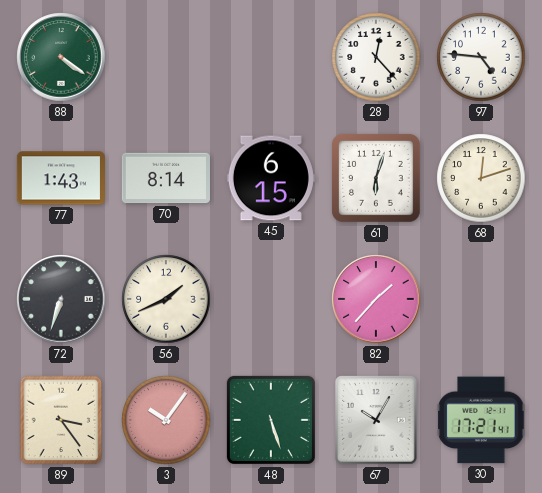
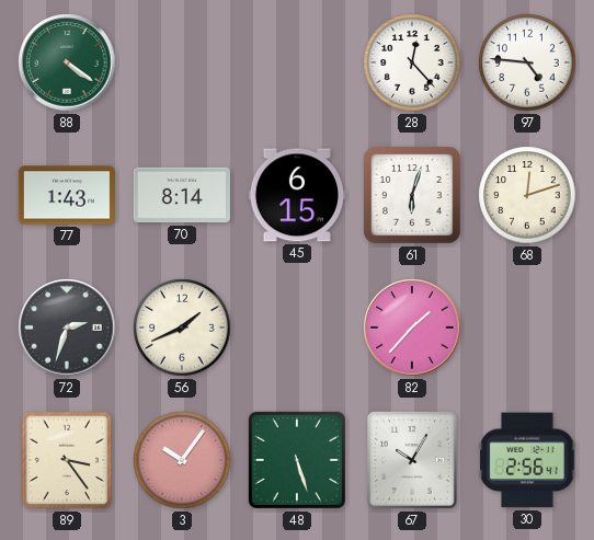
72: 6:33 -> 2:33
30: 17:21 -> 2:56
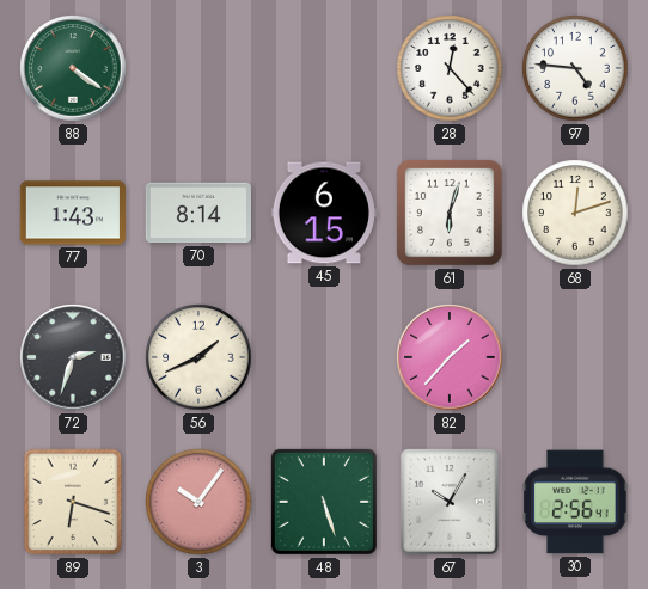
89: 3:24 -> 6:18
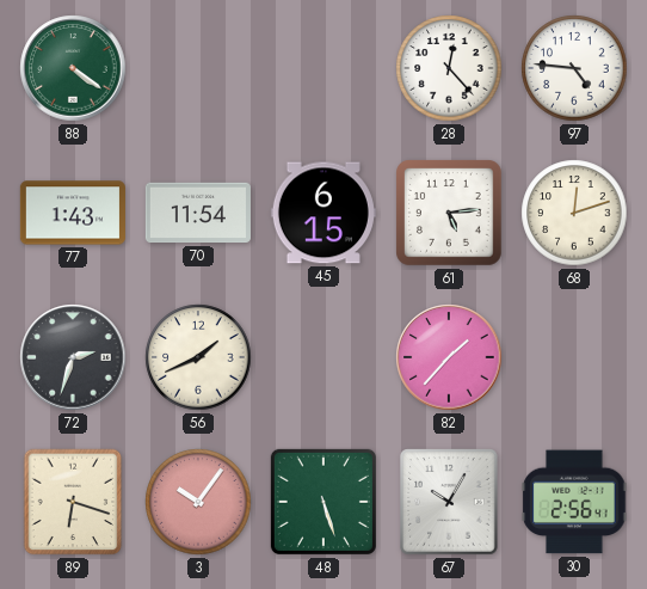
70: 8:14 -> 11:54
61: 6:03 -> 5:14
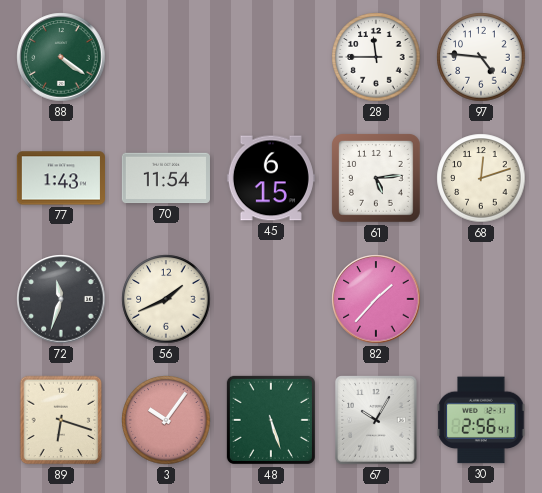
28: 12:23 -> 11:45
72: 2:33 -> 11:33
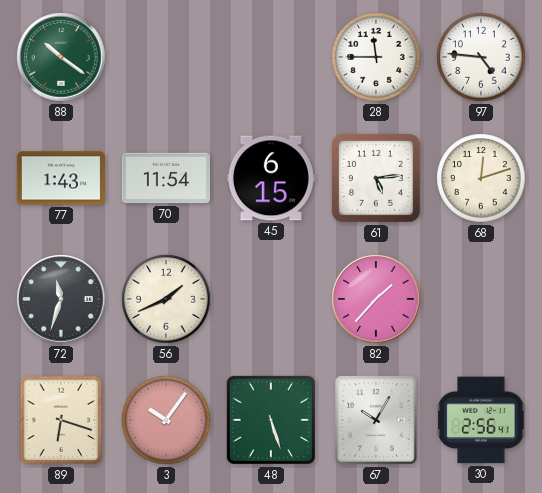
88: 4:21 -> 10:21
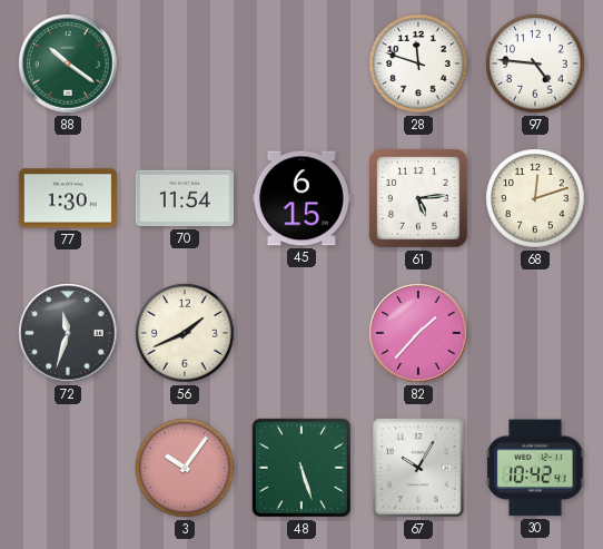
28: 11:45 -> 11:48
77: 1:43 -> 1:30
89: 6:18 -> none
30: 2:56 -> 10:42
